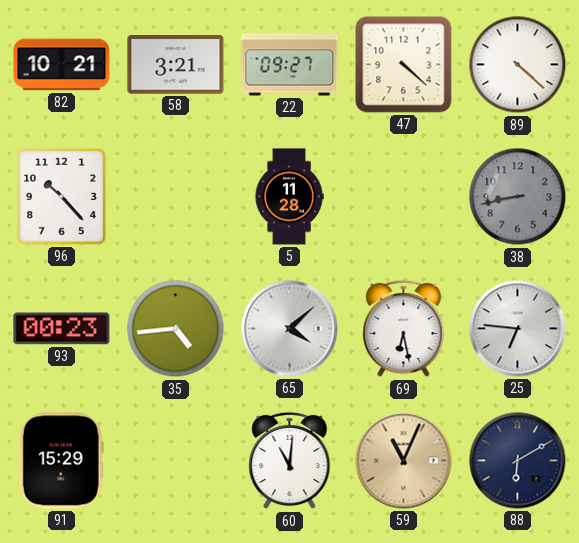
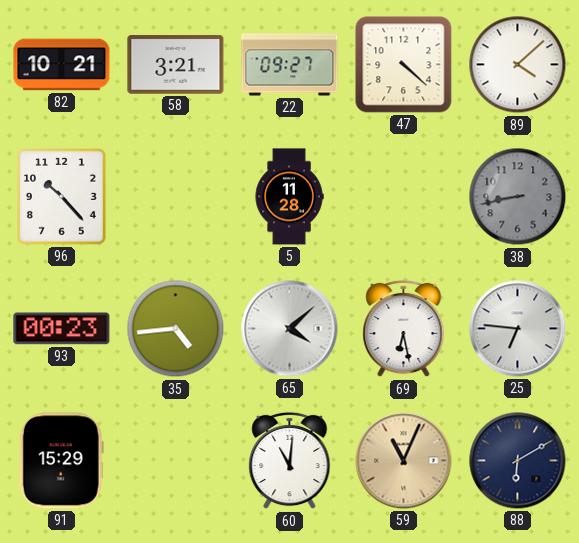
89: 4:22 -> 4:08
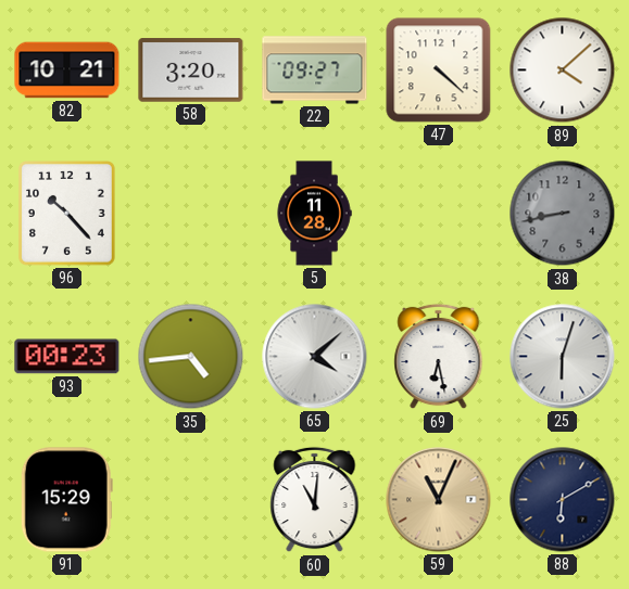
58: 3:21 -> 3:20
25: 6:46 -> 6:03
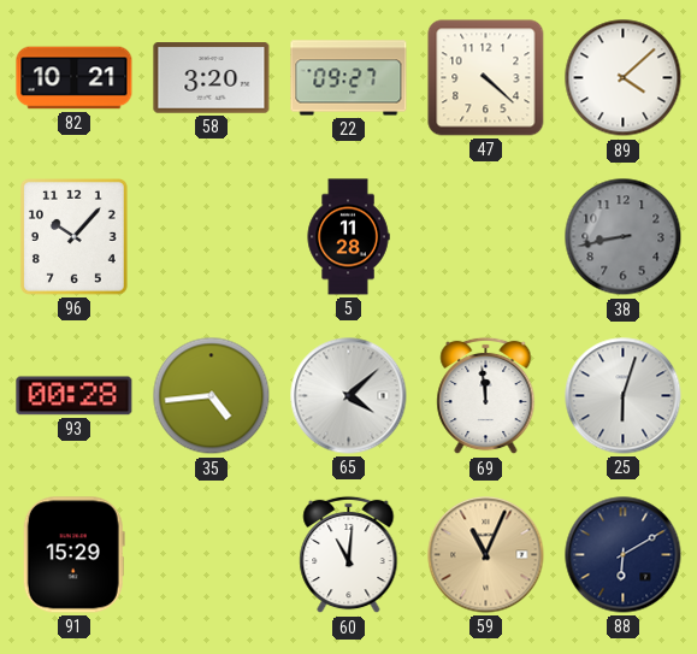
96: 10:23 -> 10:07
93: 00:23 -> 00:28
69: 6:28 -> 11:59
